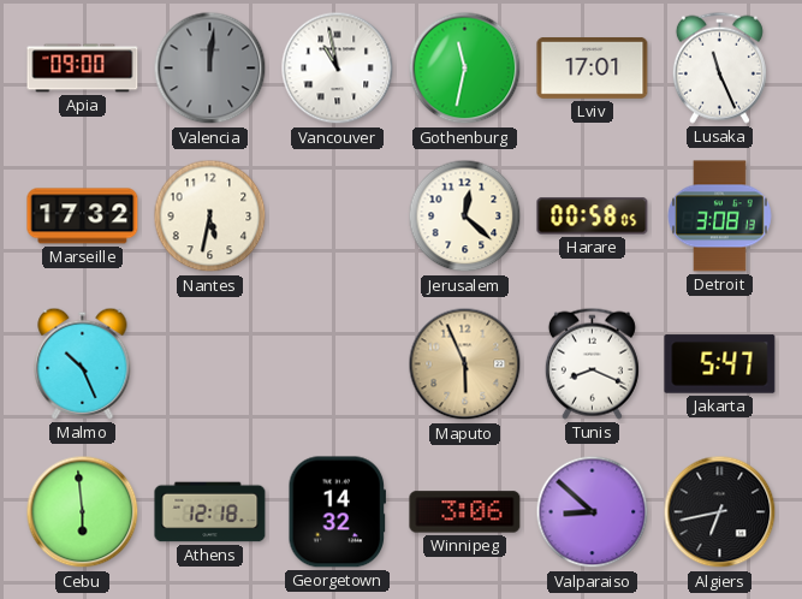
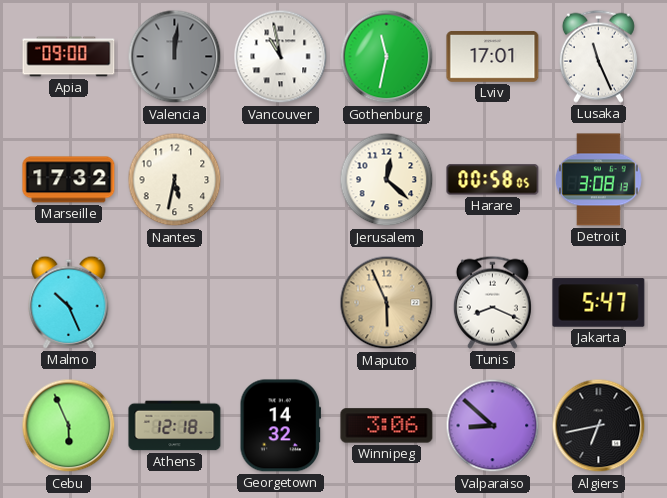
Cebu: 5:59 -> 5:56
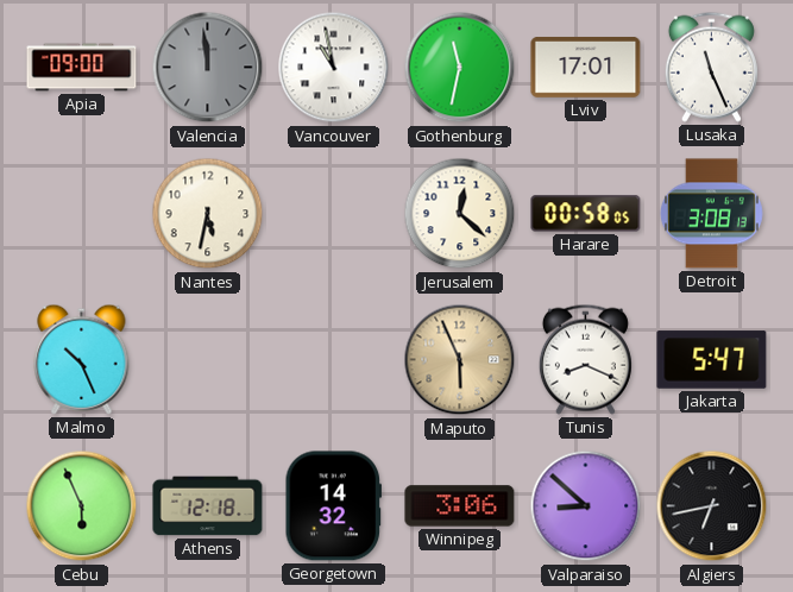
Valencia: 12:01 -> 11:59
Marseille: 17:32 -> none
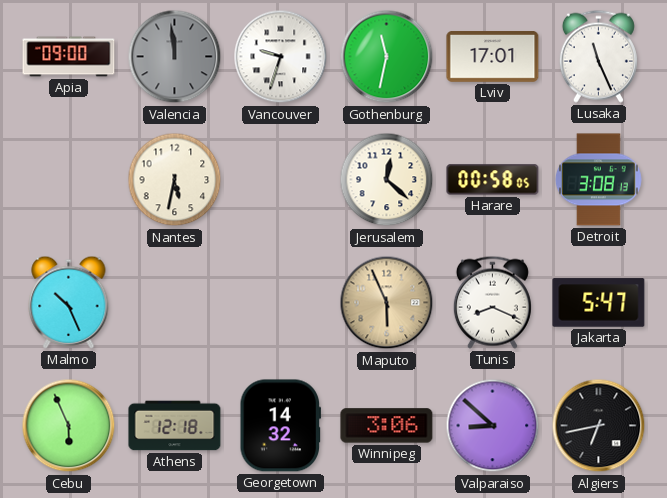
Vancouver: 10:58 -> 9:33
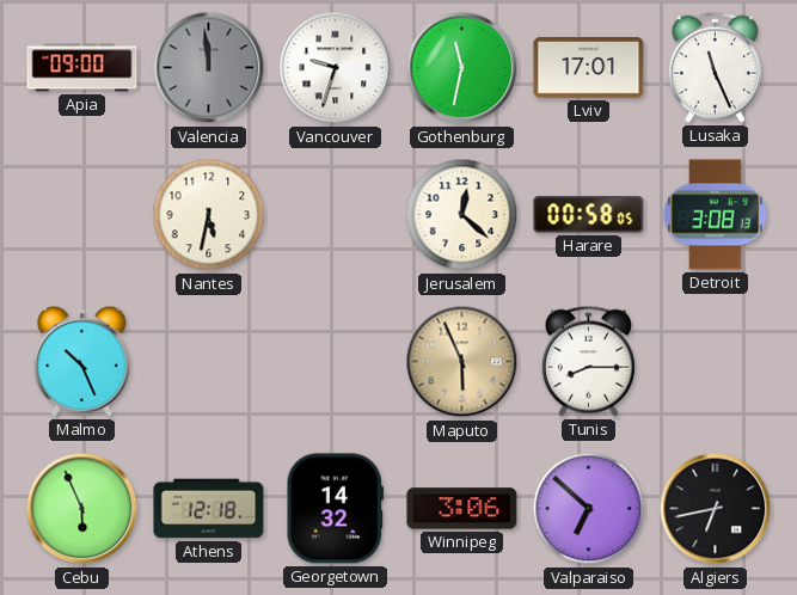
Tunis: 8:19 -> 8:15
Jakarta: 5:47 -> none
Valparaiso: 8:52 -> 6:52
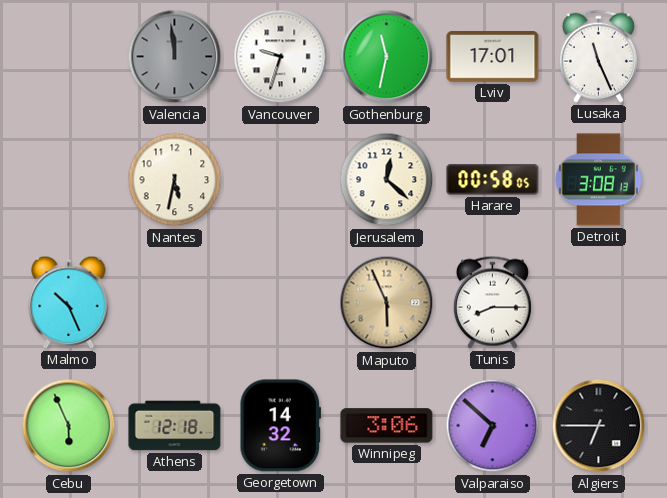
Apia: 09:00 -> none
Algiers: 6:43 -> 6:45
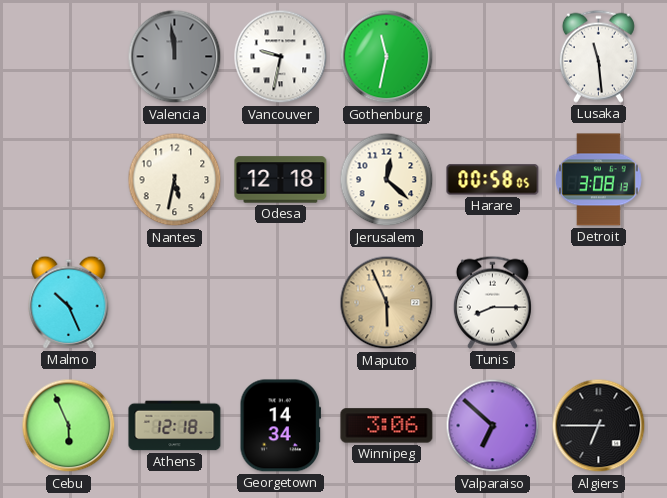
Vancouver: 9:33 -> 9:32
Lviv: 17:01 -> none
Lusaka: 11:26 -> 11:29
Odesa: none -> 12:18
Georgetown: 14:32 -> 14:34
